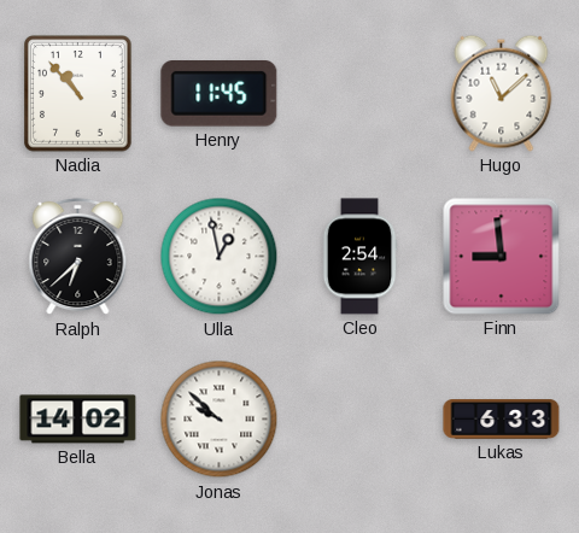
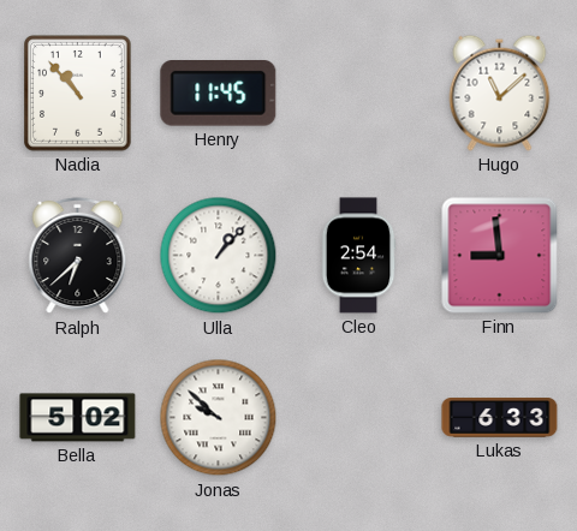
Ulla: 12:58 -> 1:07
Bella: 14:02 -> 5:02
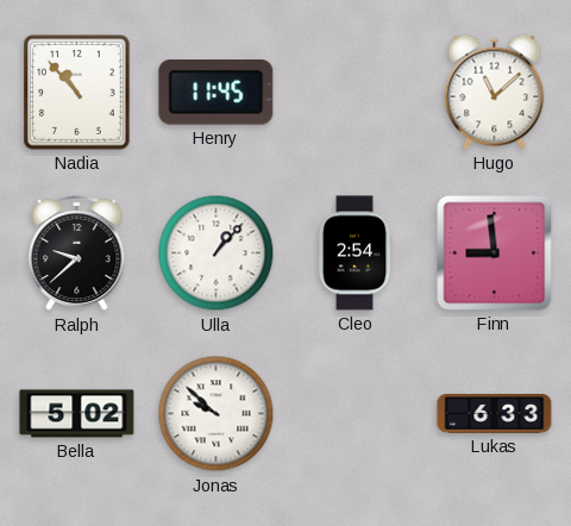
Ralph: 6:38 -> 9:38
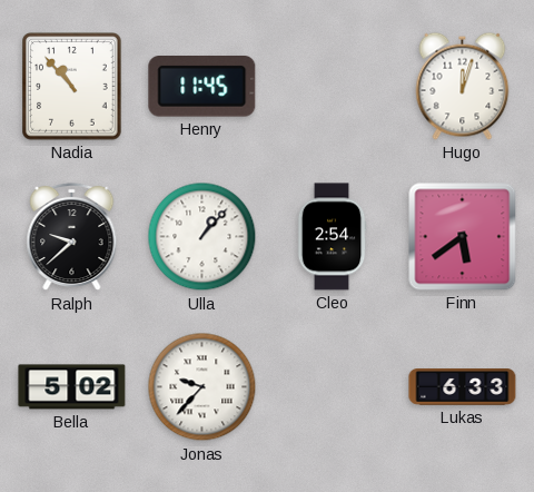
Hugo: 11:08 -> 12:03
Finn: 8:59 -> 5:39
Jonas: 9:52 -> 9:37
